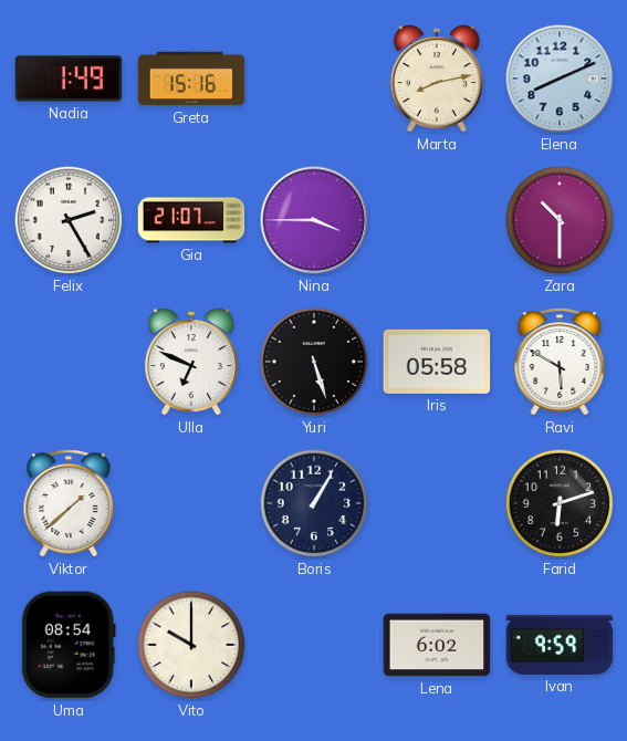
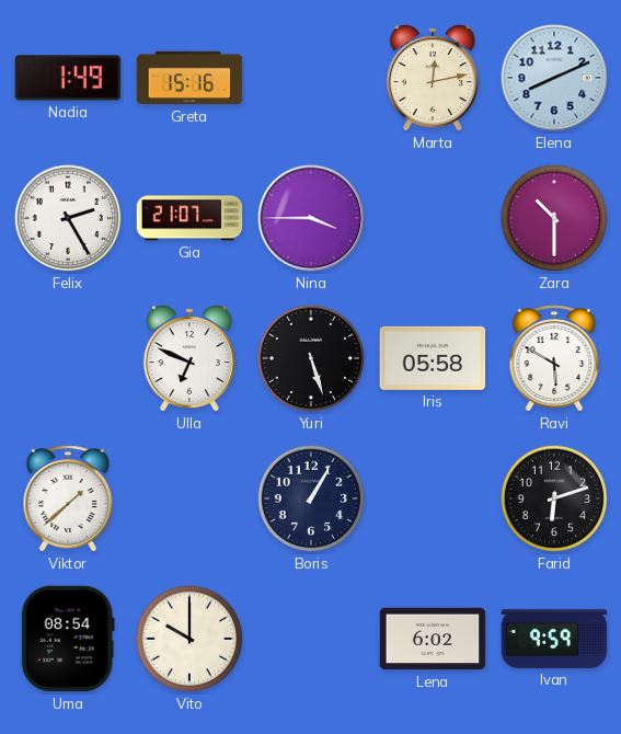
Marta: 8:13 -> 12:13
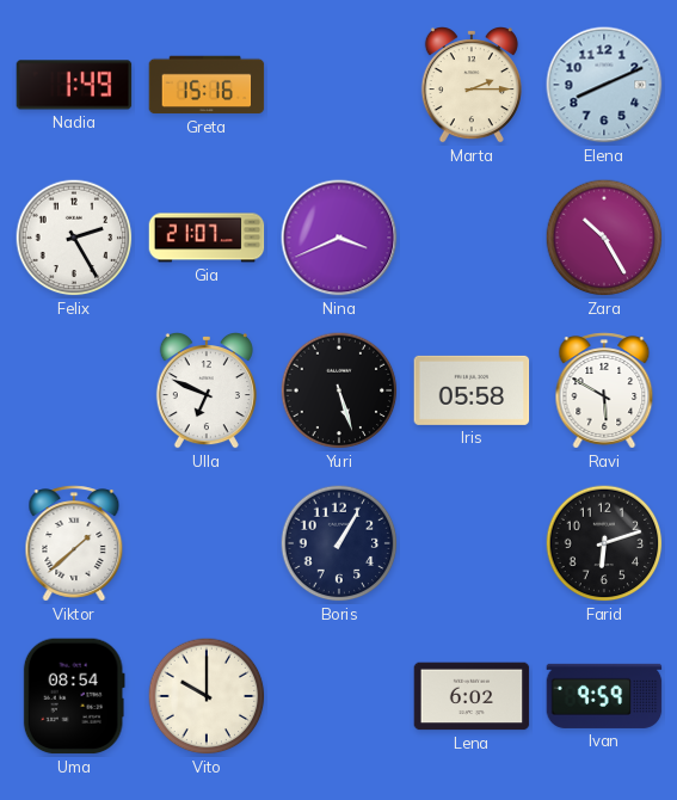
Marta: 12:13 -> 2:15
Nina: 3:45 -> 3:41
Zara: 10:30 -> 10:25
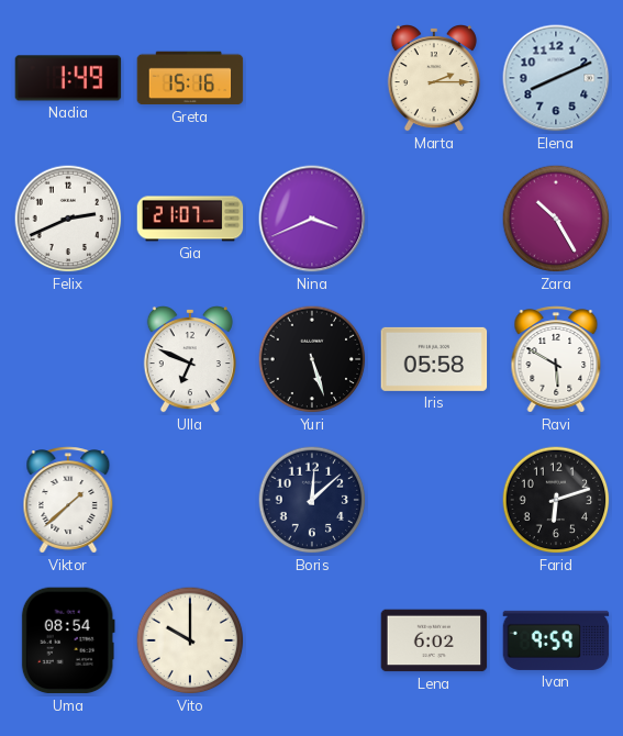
Felix: 2:25 -> 2:41
Boris: 1:05 -> 12:08
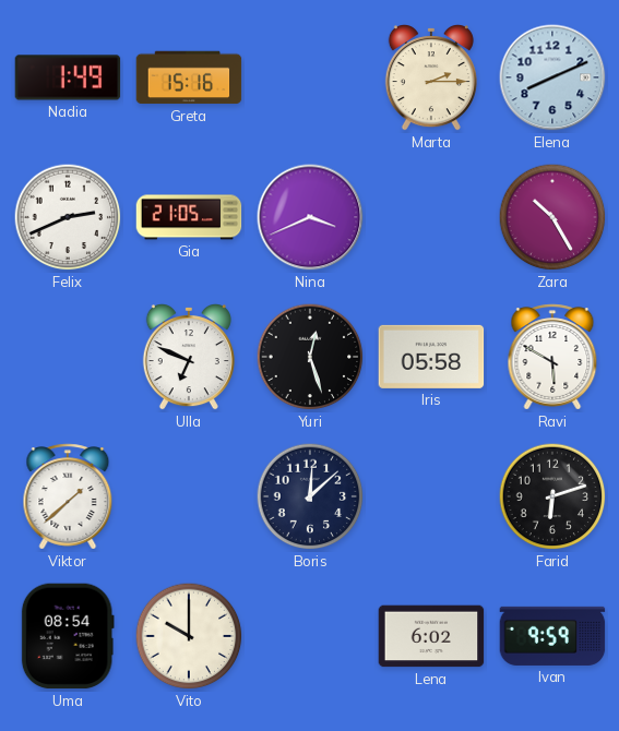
Gia: 21:07 -> 21:05
Yuri: 5:27 -> 12:27
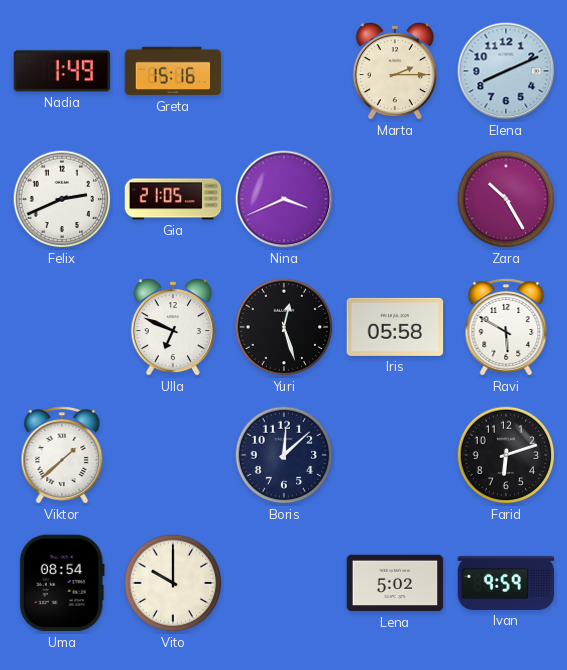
Lena: 6:02 -> 5:02
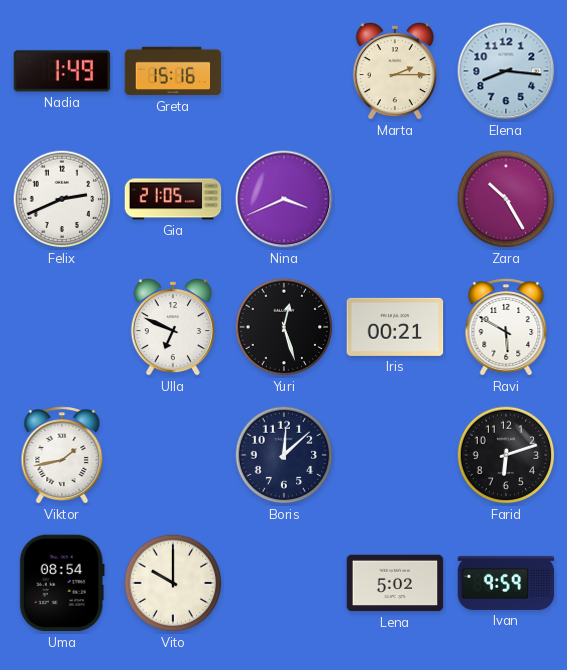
Elena: 8:11 -> 8:16
Iris: 05:58 -> 00:21
Viktor: 1:38 -> 1:43
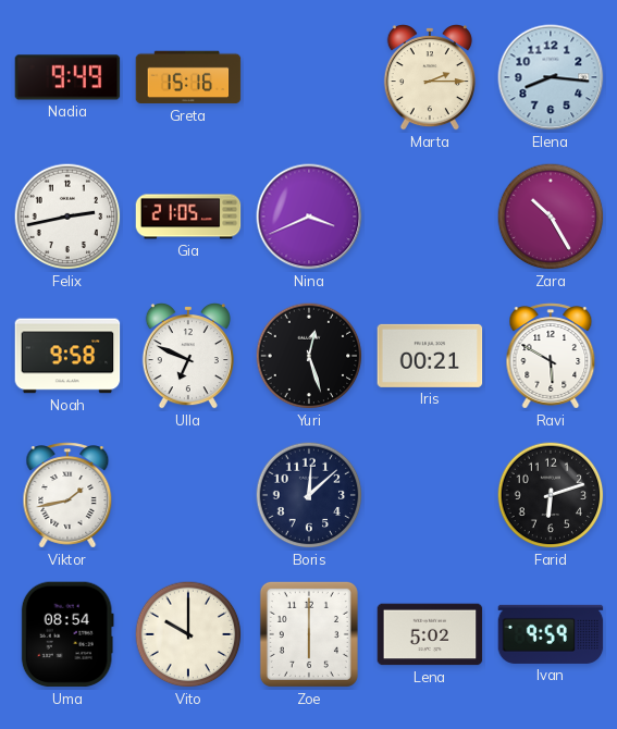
Nadia: 1:49 -> 9:49
Felix: 2:41 -> 2:43
Noah: none -> 9:58
Zoe: none -> 6:00
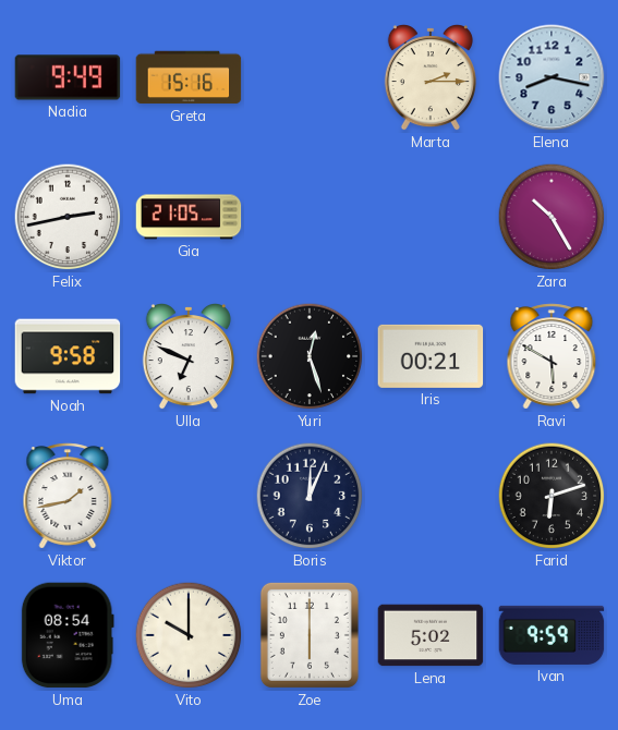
Elena: 8:16 -> 8:17
Nina: 3:41 -> none
Boris: 12:08 -> 12:04
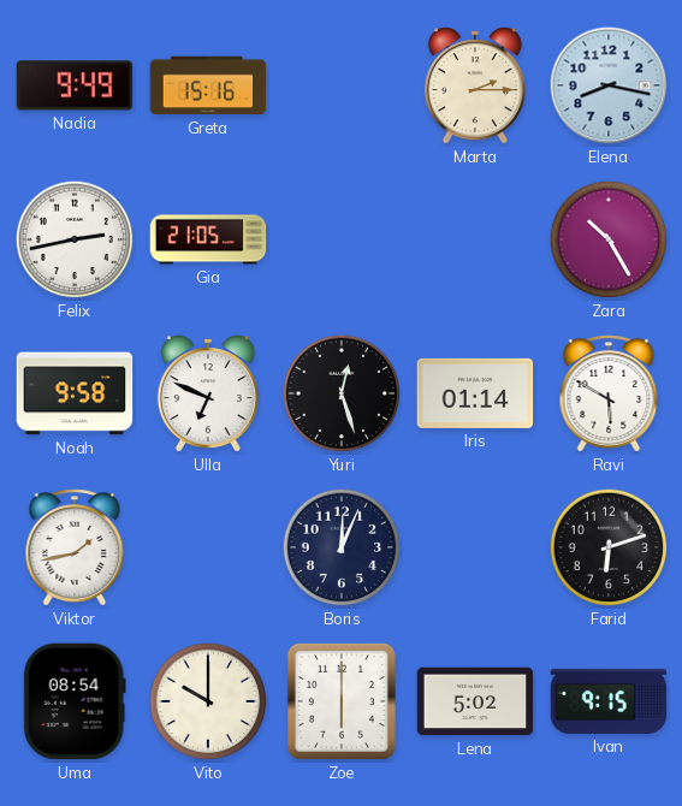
Iris: 00:21 -> 01:14
Ivan: 9:59 -> 9:15
